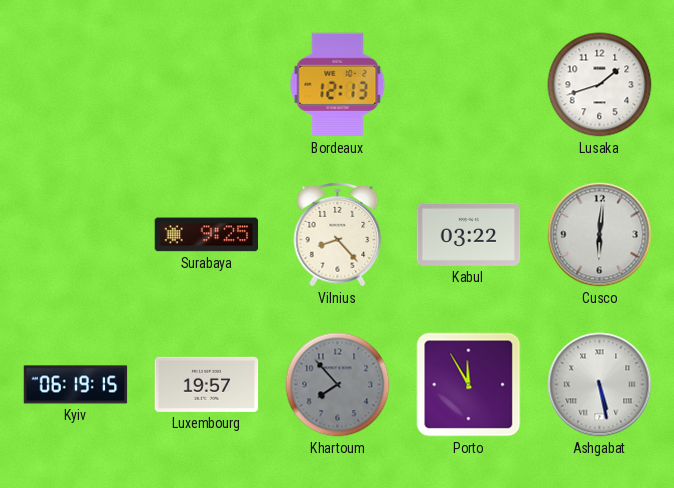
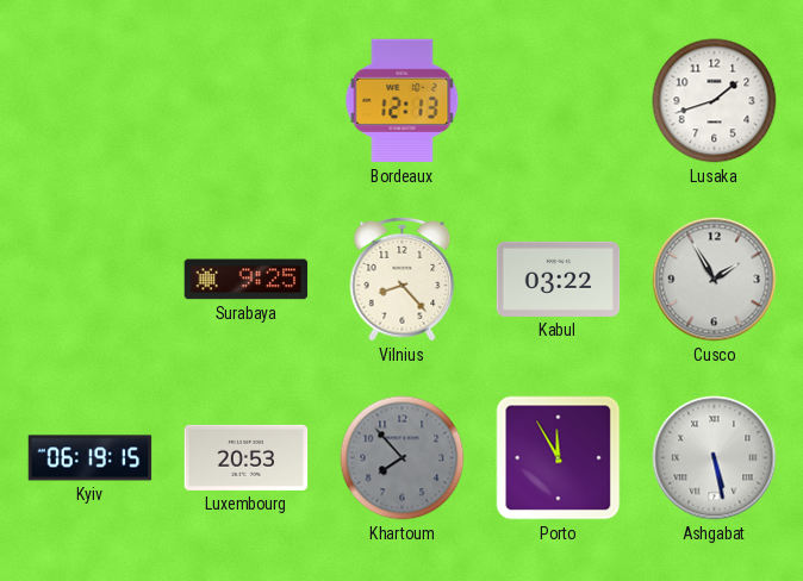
Cusco: 6:01 -> 1:55
Luxembourg: 19:57 -> 20:53
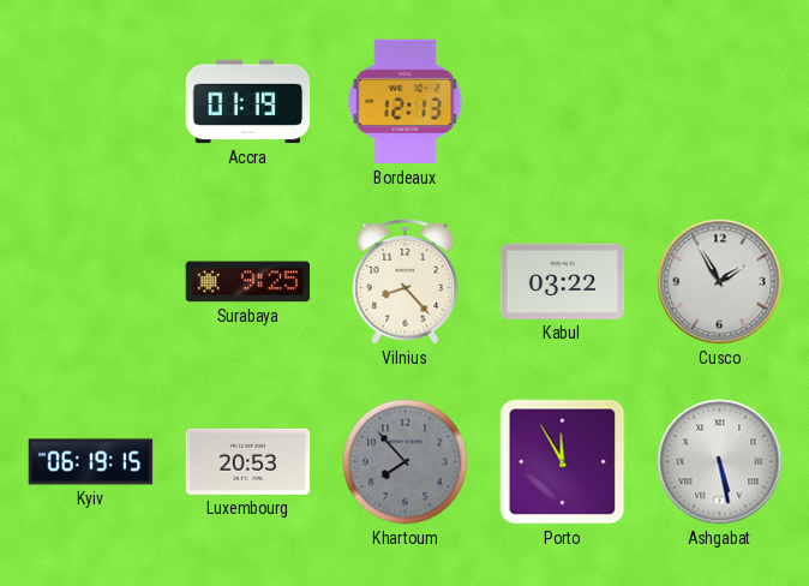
Accra: none -> 01:19
Lusaka: 1:42 -> none
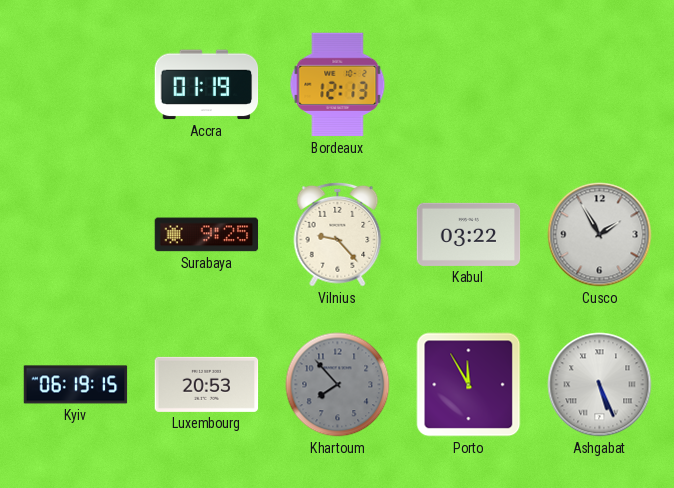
Vilnius: 8:23 -> 9:23
Ashgabat: 5:28 -> 5:26
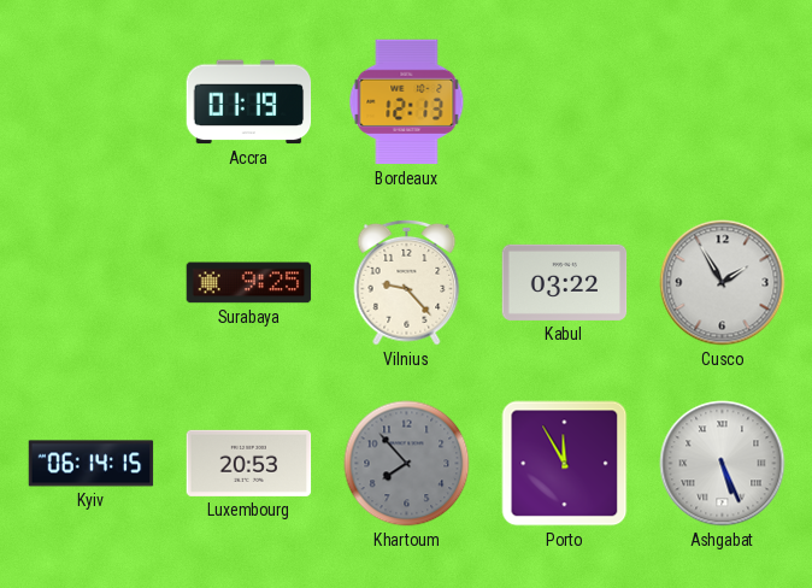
Kyiv: 06:19 -> 06:14
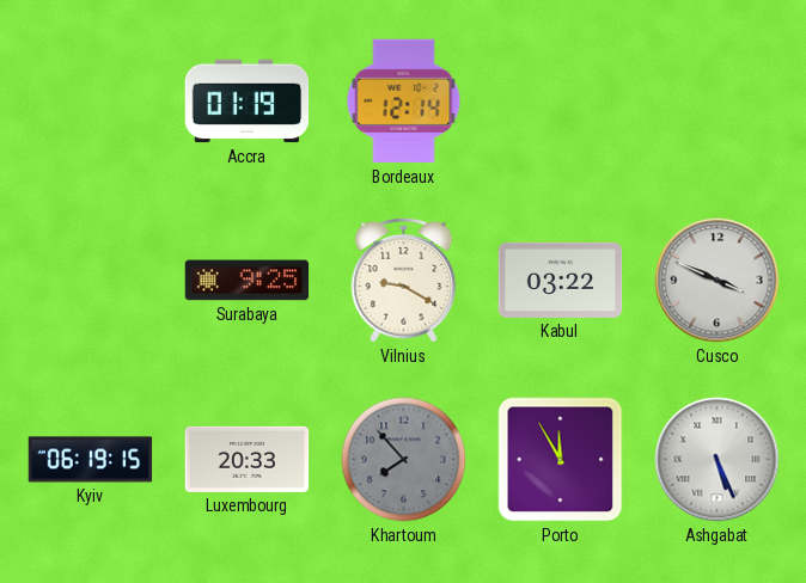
Bordeaux: 12:13 -> 12:14
Vilnius: 9:23 -> 9:20
Cusco: 1:55 -> 3:49
Kyiv: 06:14 -> 06:19
Luxembourg: 20:53 -> 20:33
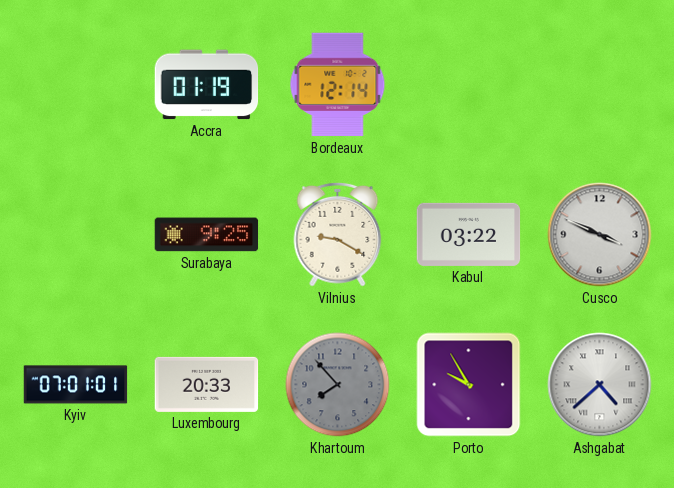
Kyiv: 06:19 -> 07:01
Porto: 11:55 -> 9:55
Ashgabat: 5:26 -> 4:38
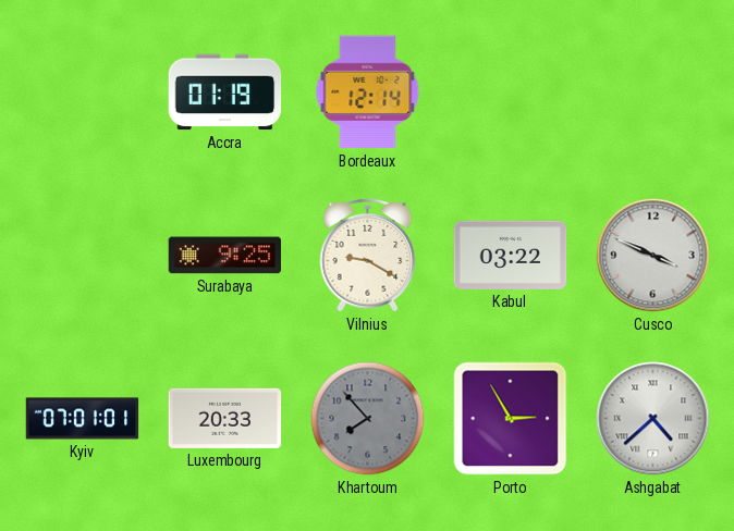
Porto: 9:55 -> 2:55
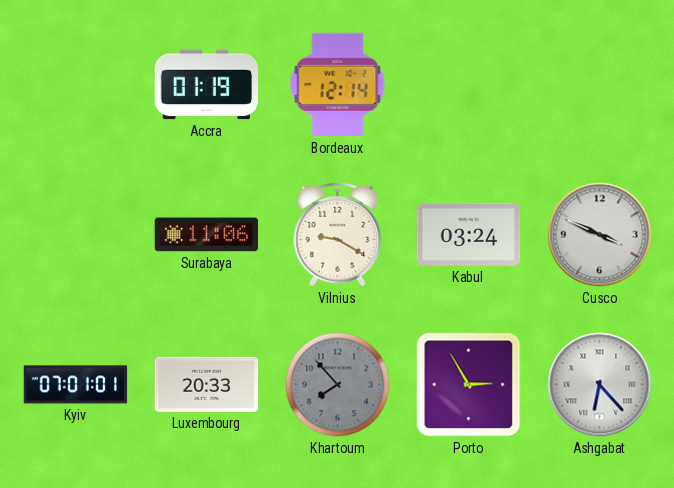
Surabaya: 9:25 -> 11:06
Kabul: 03:22 -> 03:24
Ashgabat: 4:38 -> 6:23
